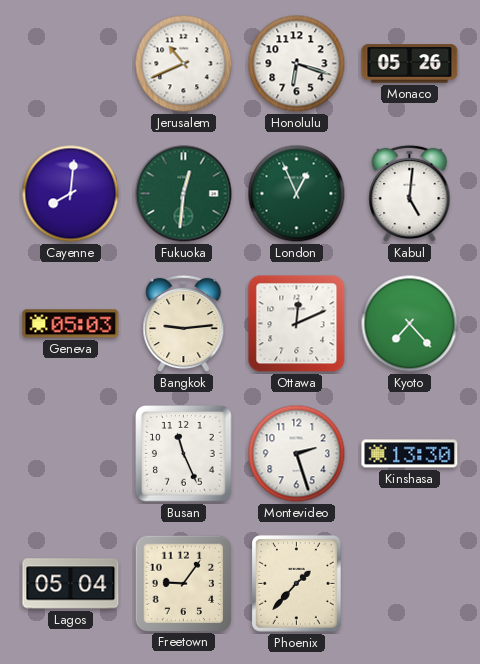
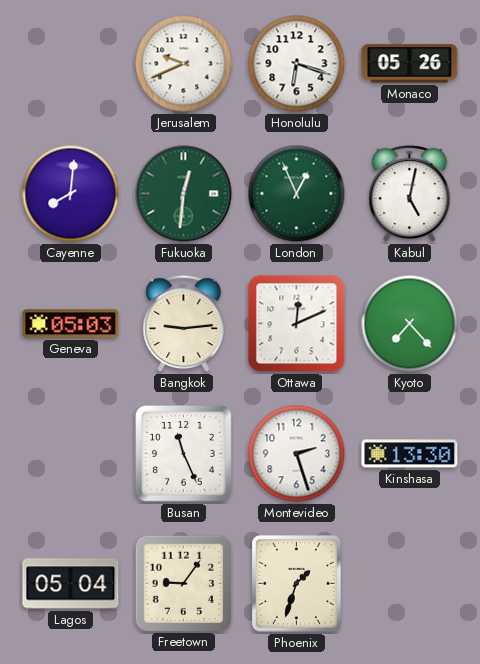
Jerusalem: 10:41 -> 9:41
Kabul: 5:01 -> 5:02
Phoenix: 1:37 -> 1:33
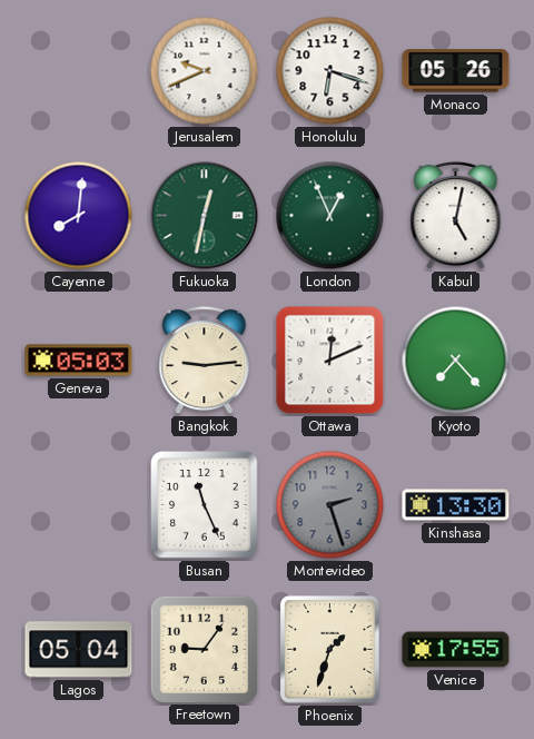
Fukuoka: 12:31 -> 12:32
Montevideo dial: white -> grey
Venice: none -> 17:55
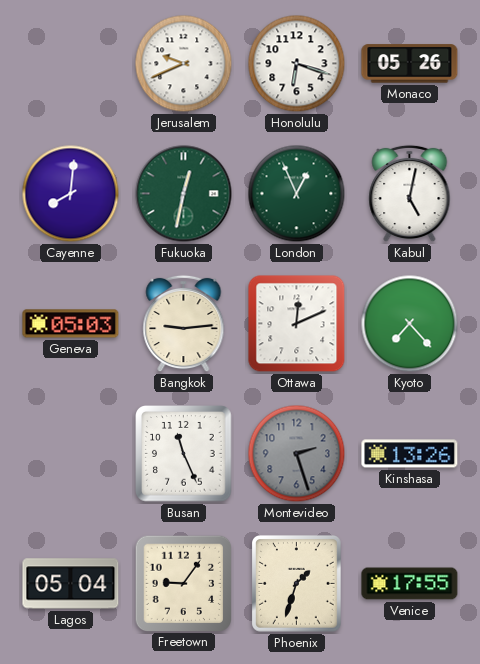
Kinshasa: 13:30 -> 13:26
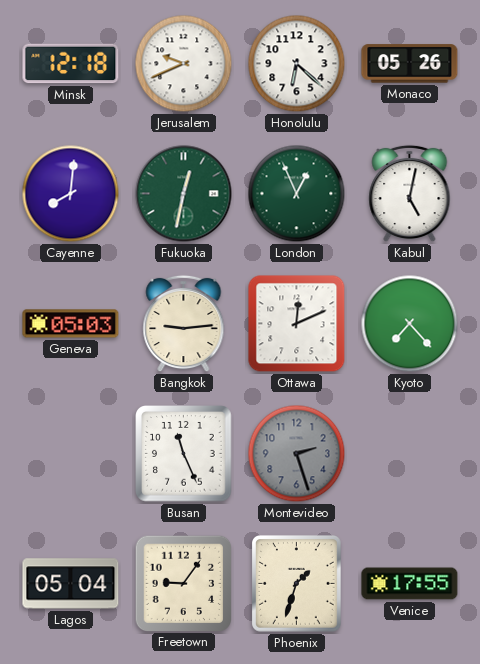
Minsk: none -> 12:18
Honolulu: 6:18 -> 6:22
Kinshasa: 13:26 -> none
